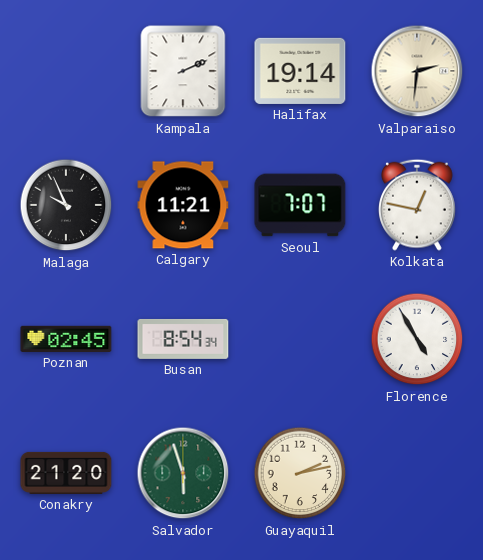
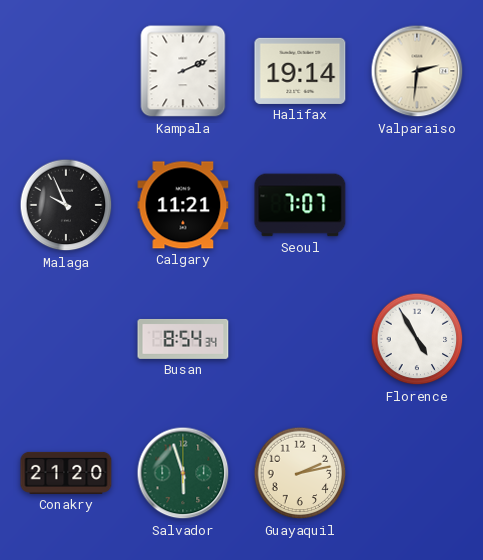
Kolkata: 12:47 -> none
Poznan: 02:45 -> none
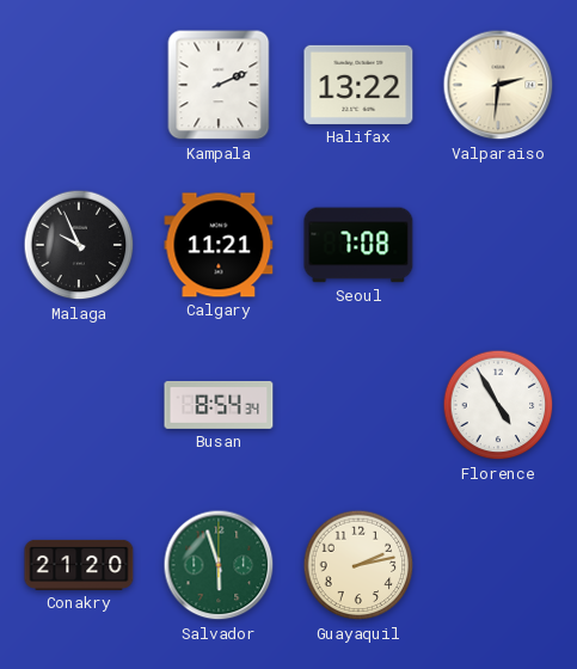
Halifax: 19:14 -> 13:22
Seoul: 7:07 -> 7:08
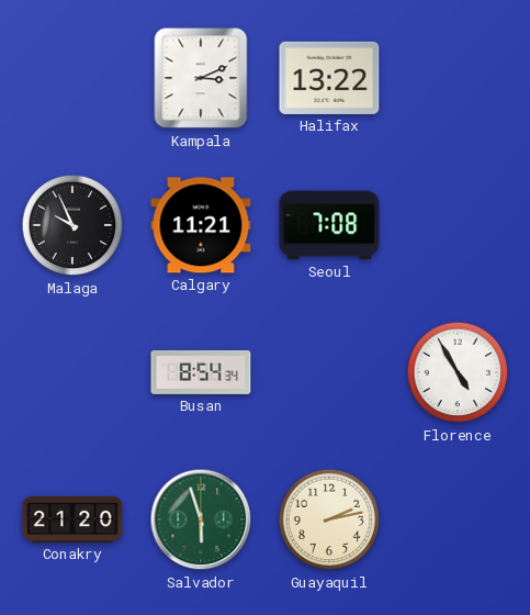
Kampala: 2:11 -> 3:11
Valparaiso: 2:31 -> none
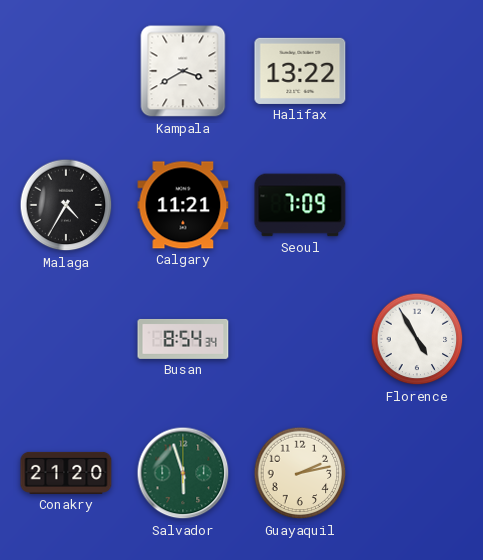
Kampala: 3:11 -> 3:40
Malaga: 9:56 -> 4:35
Seoul: 7:08 -> 7:09
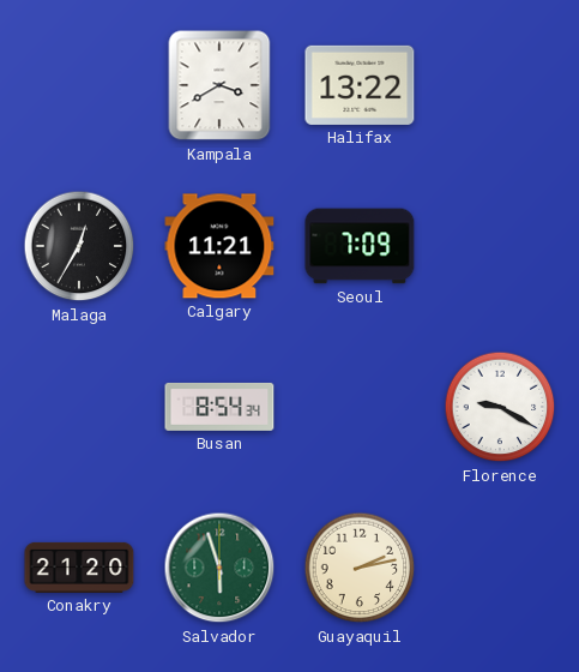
Malaga: 4:35 -> 12:35
Florence: 4:55 -> 9:20
